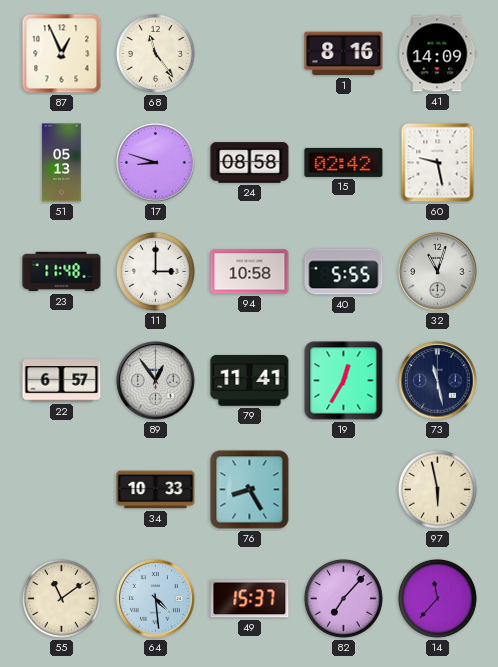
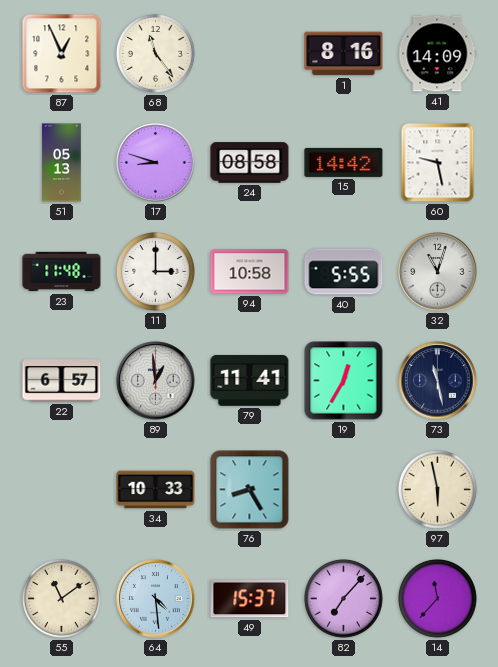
15: 02:42 -> 14:42
89: 12:54 -> 12:59
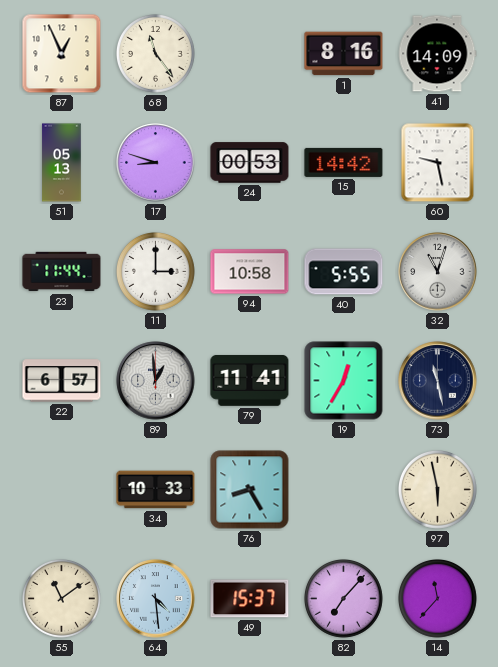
24: 08:58 -> 00:53
23: 11:48 -> 11:44
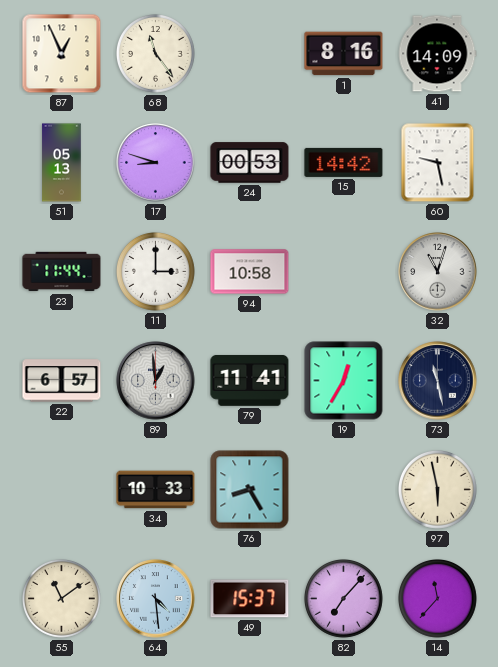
40: 5:55 -> none
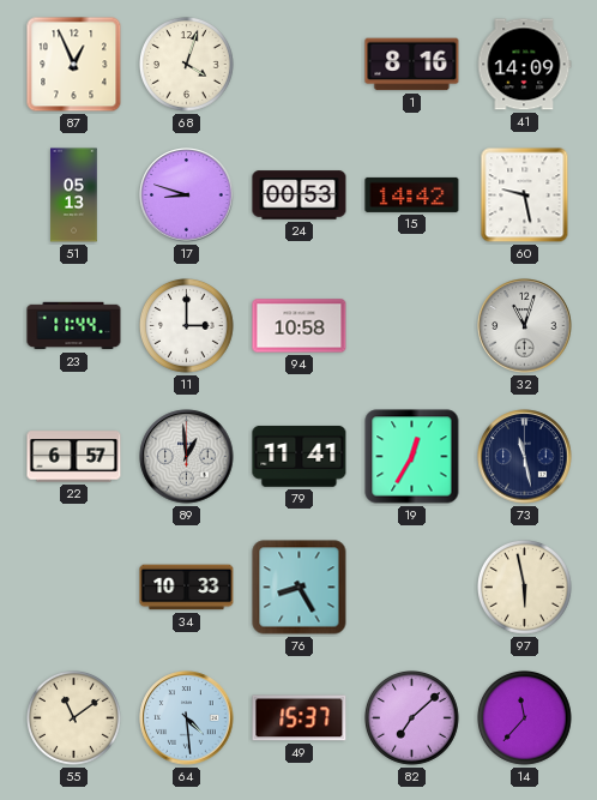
68: 11:24 -> 4:03
82: 7:07 -> 7:08
